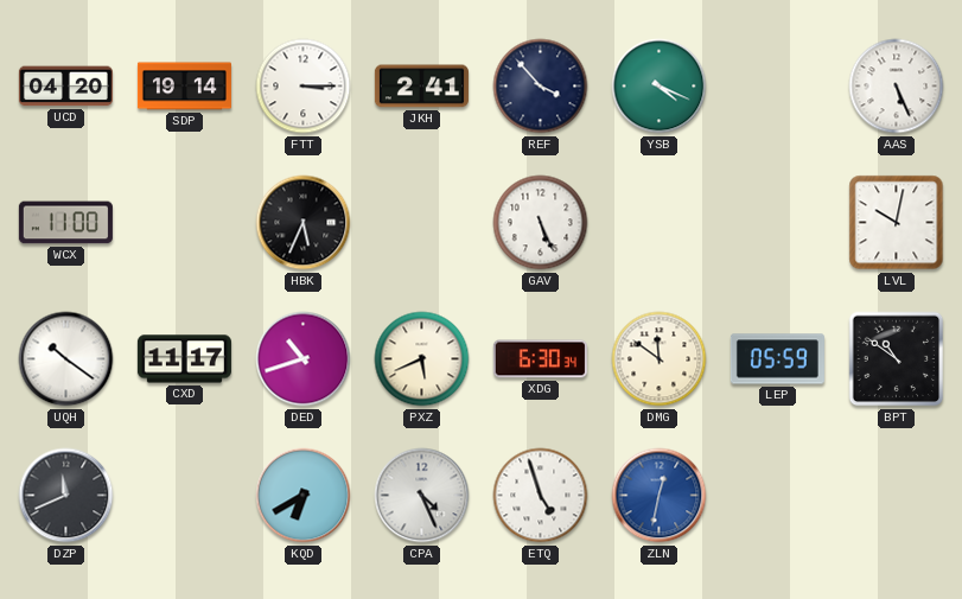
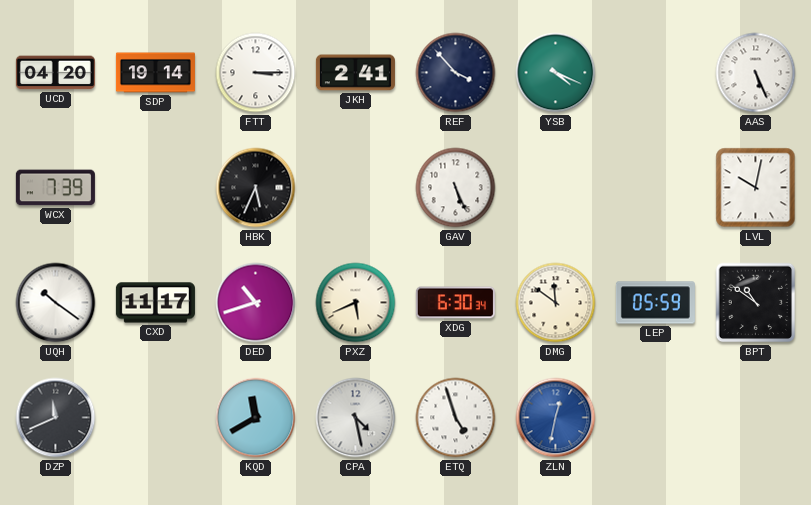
WCX: 11:00 -> 7:39
KQD: 6:40 -> 11:40
CPA: 4:26 -> 4:28
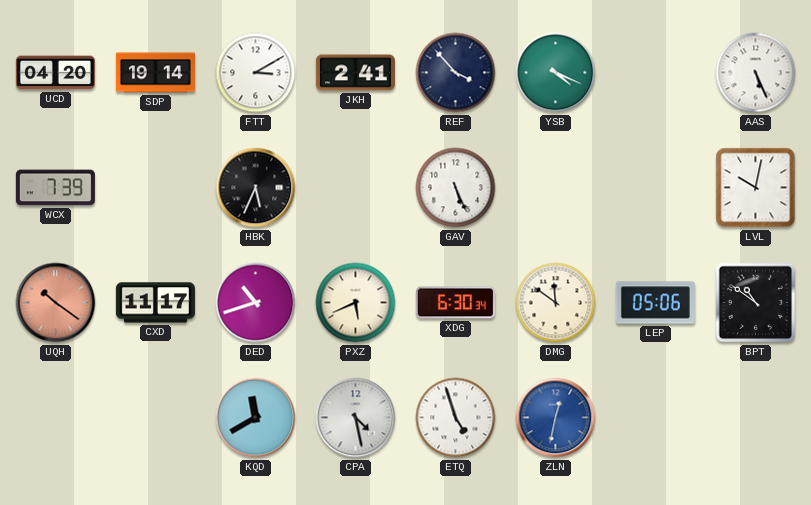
FTT: 3:15 -> 3:10
UQH dial: white -> salmon
LEP: 05:59 -> 05:06
DZP: 11:41 -> none
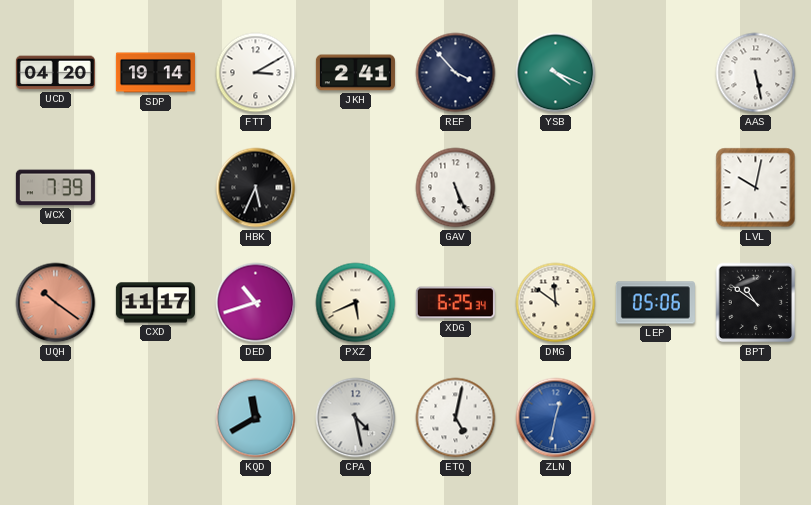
AAS: 5:26 -> 5:28
XDG: 6:30 -> 6:25
ETQ: 4:57 -> 5:02
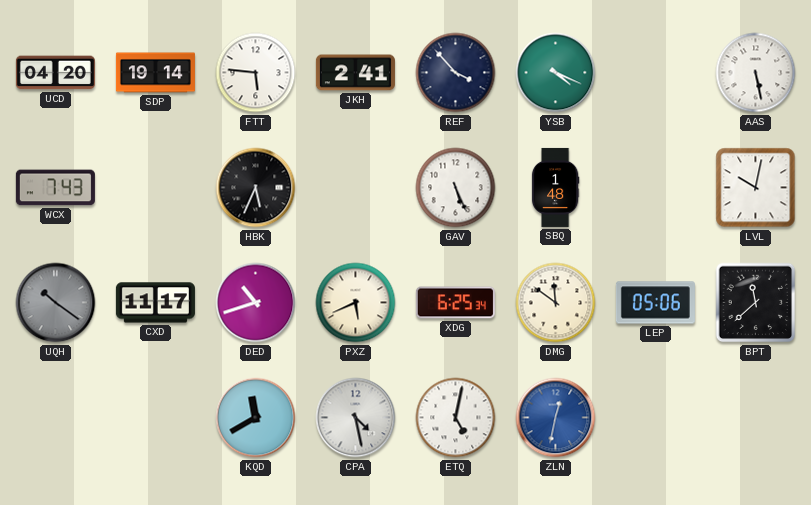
FTT: 3:10 -> 5:46
WCX: 7:39 -> 7:43
SBQ: none -> 1:48
UQH dial: salmon -> grey
BPT: 10:51 -> 11:38
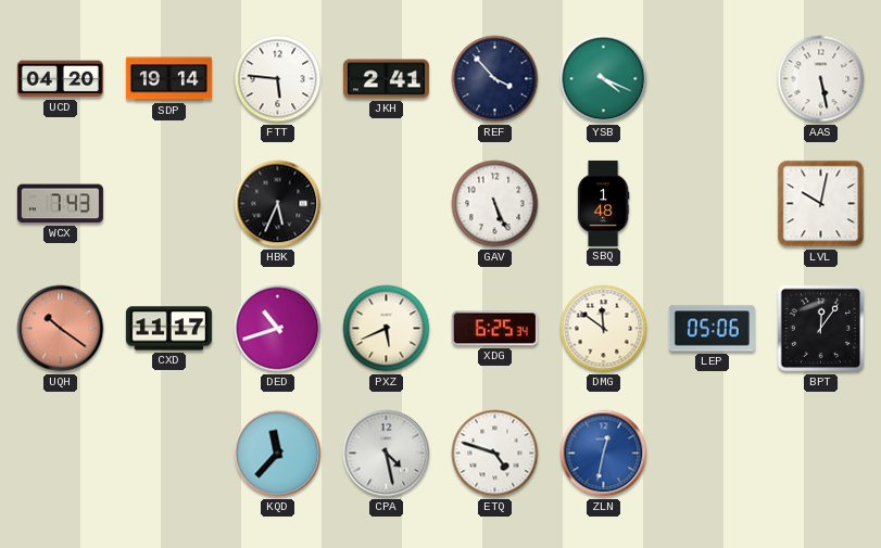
UQH dial: grey -> salmon
BPT: 11:38 -> 12:06
KQD: 11:40 -> 11:37
ETQ: 5:02 -> 4:48
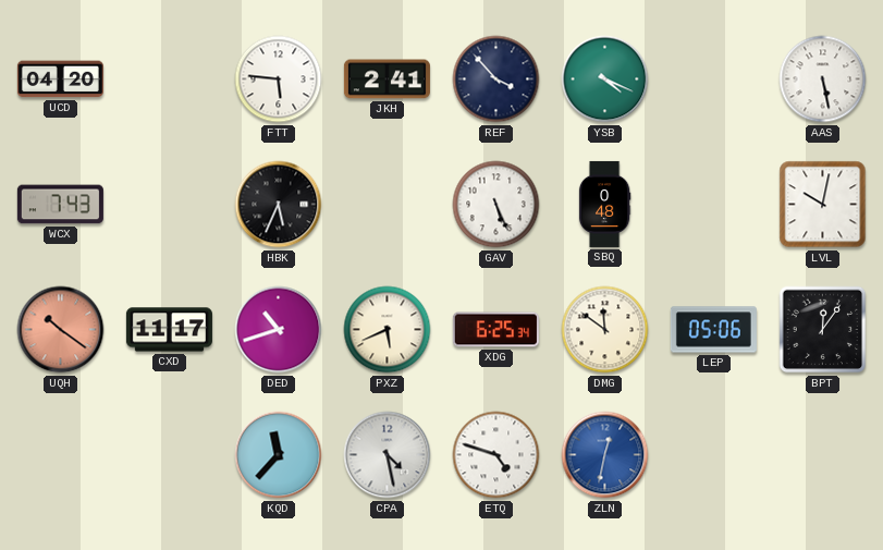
SDP: 19:14 -> none
SBQ: 1:48 -> 0:48
